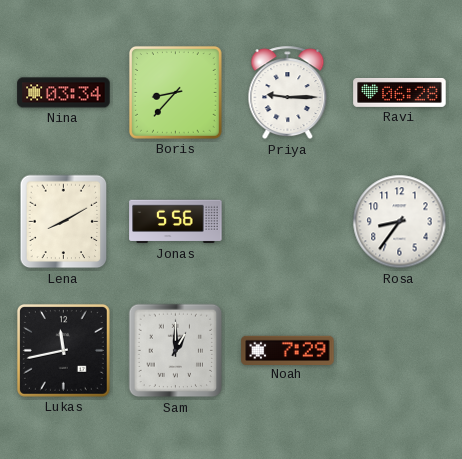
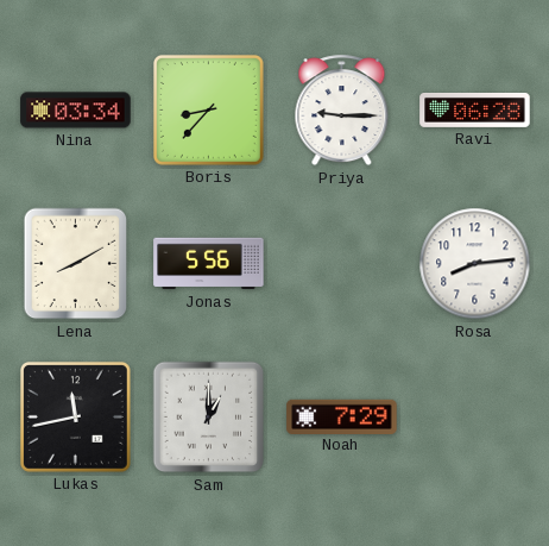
Rosa: 8:36 -> 8:14
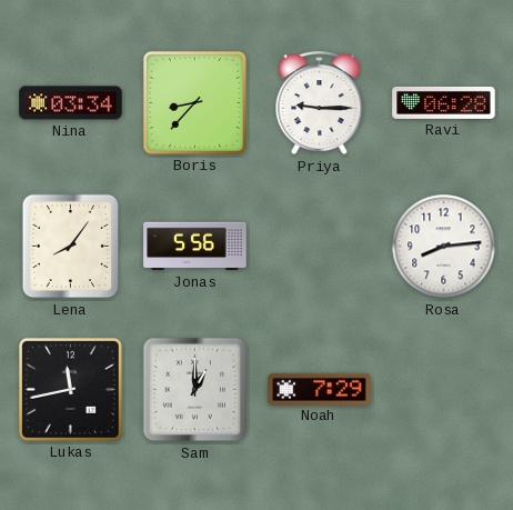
Lena: 8:10 -> 8:06
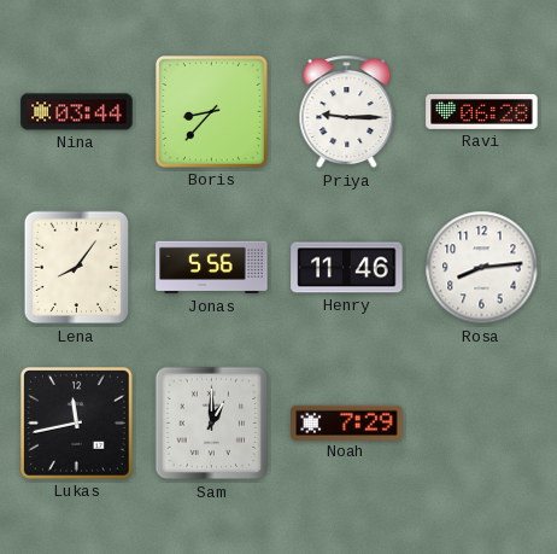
Nina: 03:34 -> 03:44
Henry: none -> 11:46
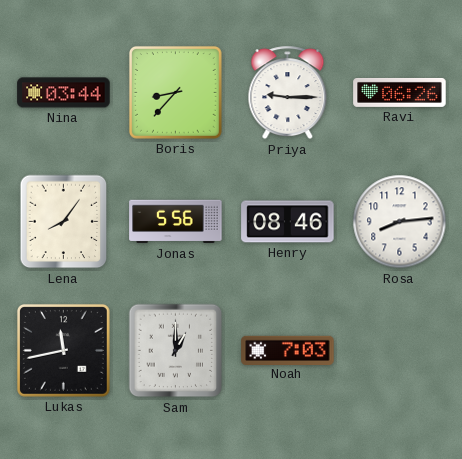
Ravi: 06:28 -> 06:26
Henry: 11:46 -> 08:46
Noah: 7:29 -> 7:03
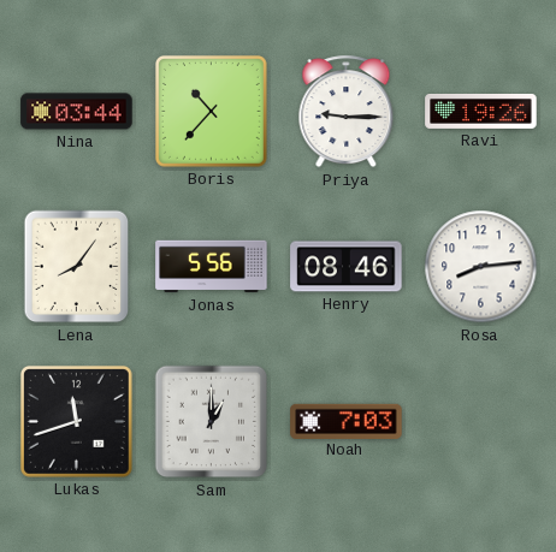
Boris: 8:37 -> 10:37
Ravi: 06:26 -> 19:26
Lukas: 11:43 -> 11:42
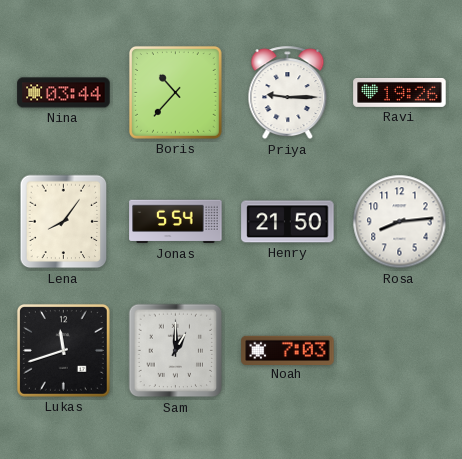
Jonas: 5:56 -> 5:54
Henry: 08:46 -> 21:50
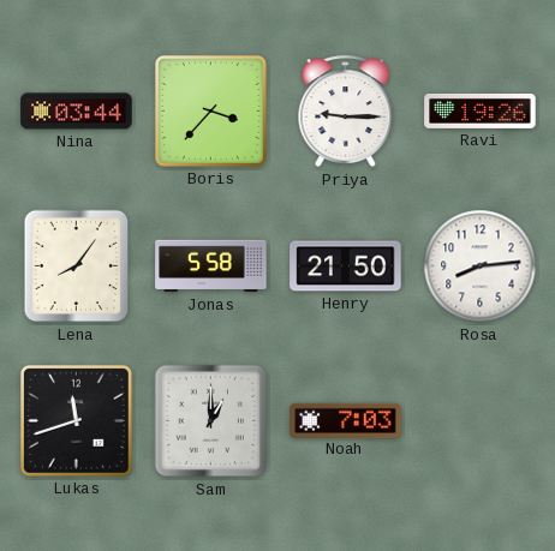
Boris: 10:37 -> 3:37
Jonas: 5:54 -> 5:58
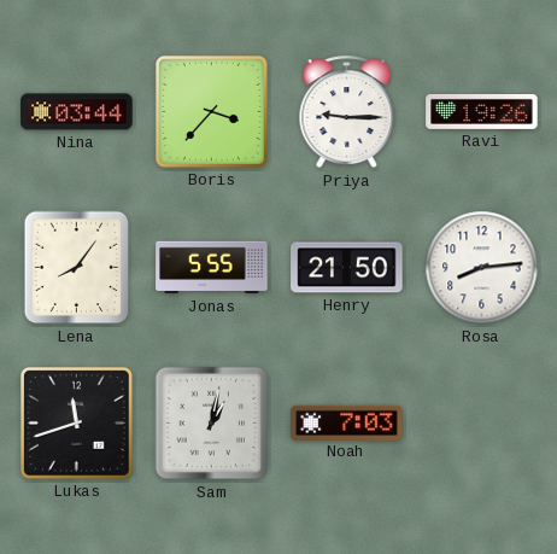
Jonas: 5:58 -> 5:55
Sam: 1:00 -> 1:02
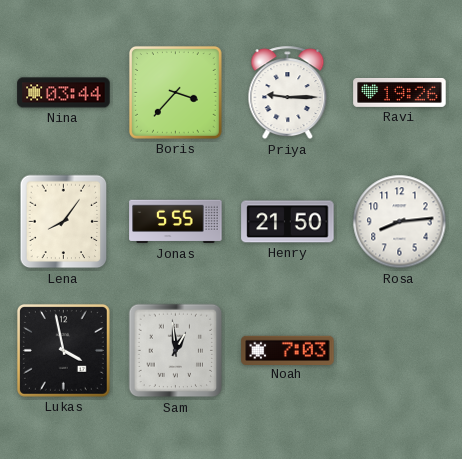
Lukas: 11:42 -> 3:58
Sam: 1:02 -> 12:59
